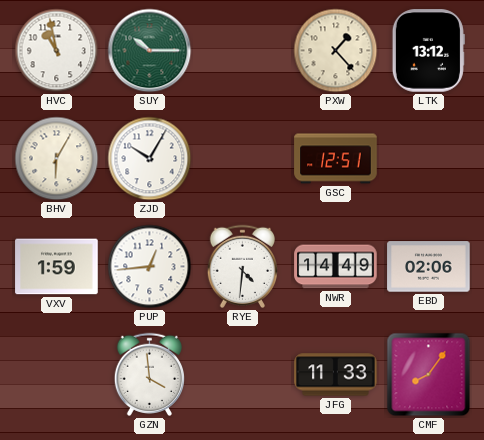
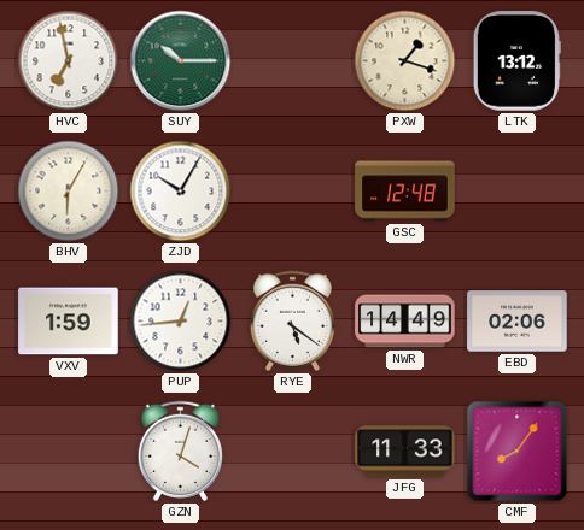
HVC: 10:58 -> 6:58
PXW: 1:23 -> 1:18
GSC: 12:51 -> 12:48
RYE: 4:31 -> 5:21
GZN: 3:59 -> 4:03
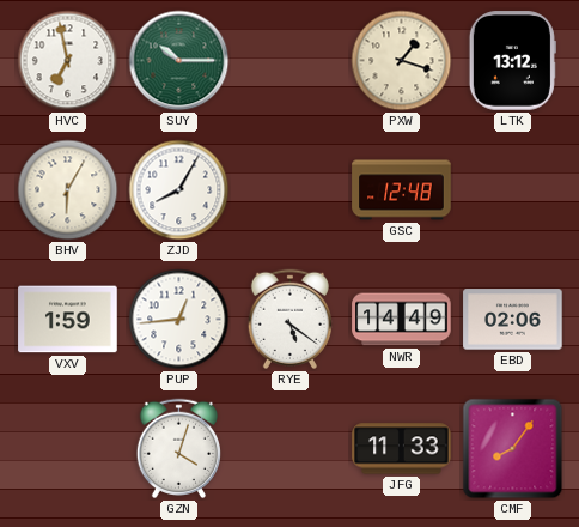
ZJD: 10:05 -> 8:05
